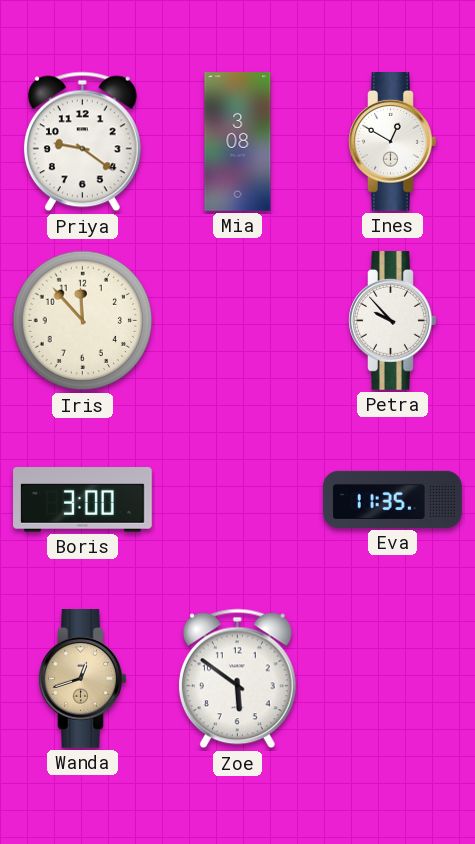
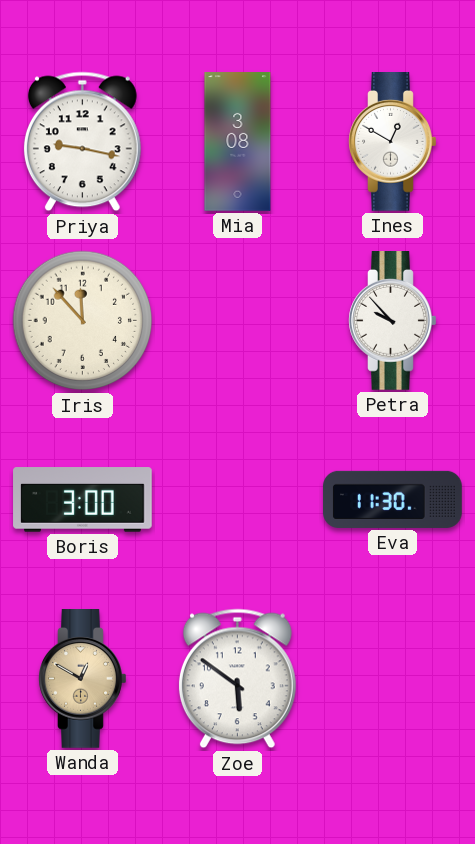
Priya: 9:21 -> 9:17
Eva: 11:35 -> 11:30
Wanda: 12:42 -> 12:50
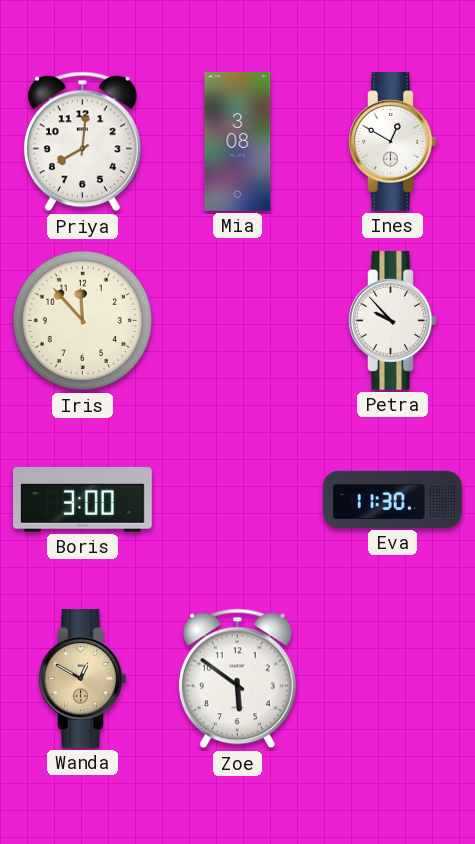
Priya: 9:17 -> 8:01
